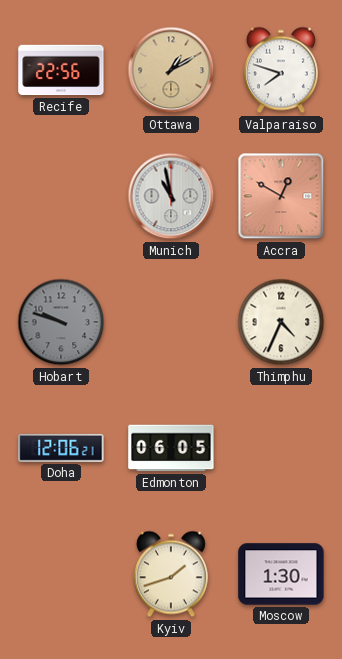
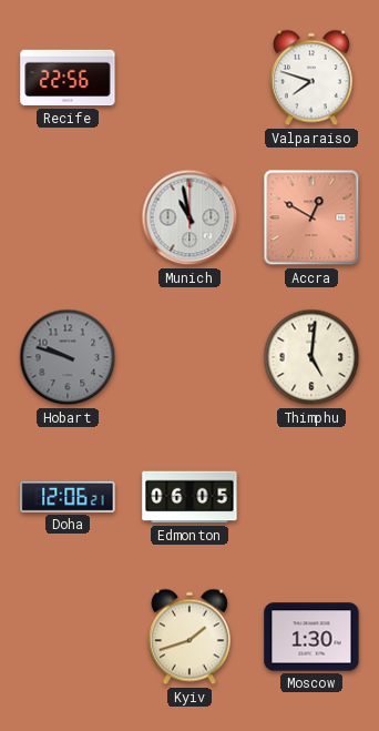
Ottawa: 1:10 -> none
Thimphu: 4:34 -> 5:01
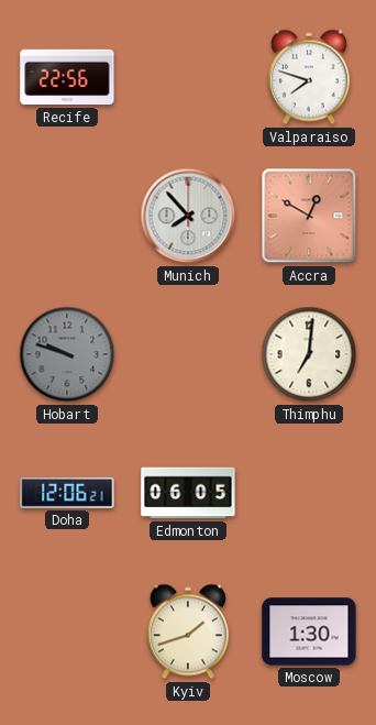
Munich: 10:58 -> 7:53
Thimphu: 5:01 -> 7:01
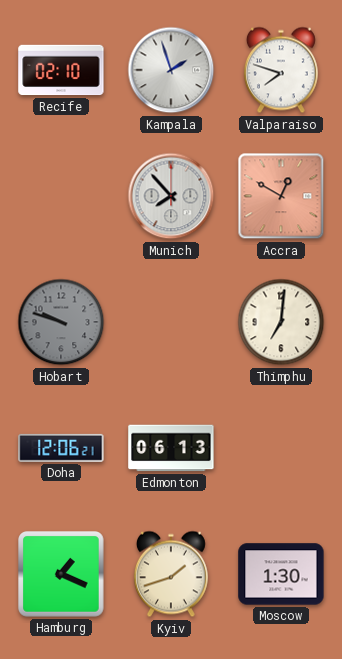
Recife: 22:56 -> 02:10
Kampala: none -> 1:57
Edmonton: 06:05 -> 06:13
Hamburg: none -> 1:19
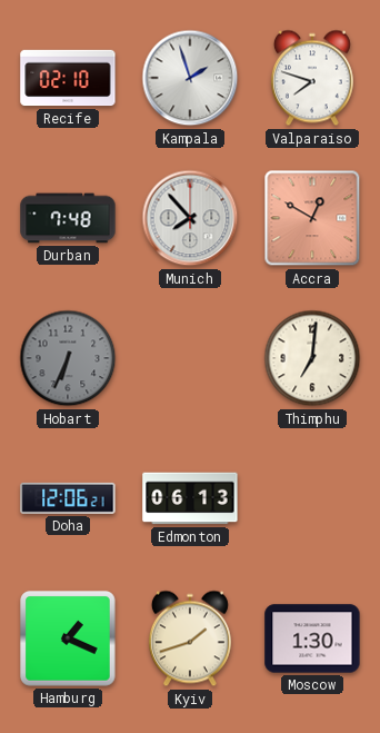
Durban: none -> 7:48
Hobart: 9:48 -> 6:34
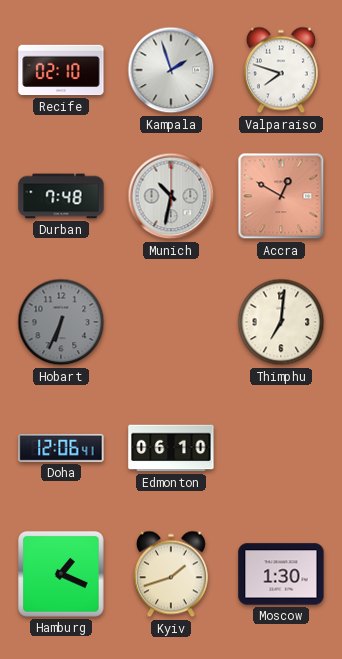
Munich: 7:53 -> 10:32
Doha: 12:06:21 -> 12:06:41
Edmonton: 06:13 -> 06:10
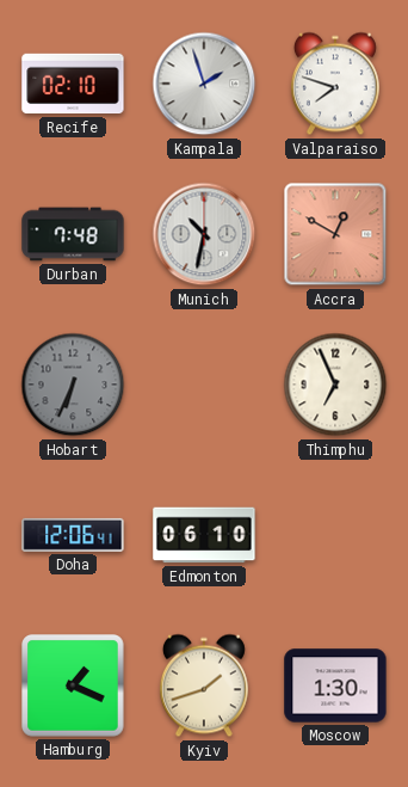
Thimphu: 7:01 -> 6:56
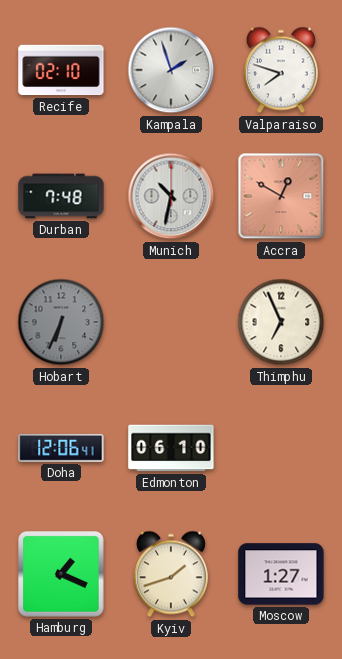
Moscow: 1:30 -> 1:27
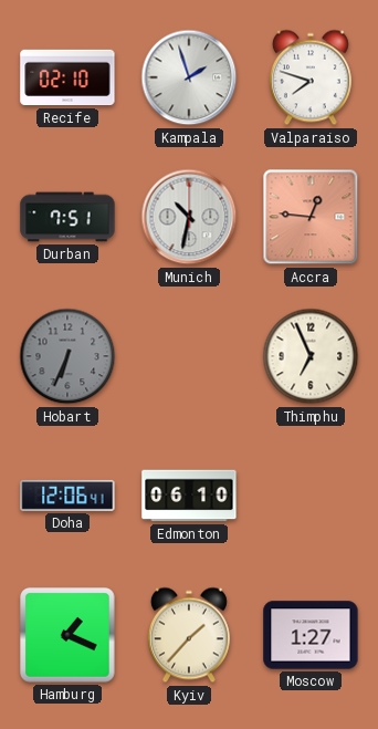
Durban: 7:48 -> 7:51
Accra: 12:50 -> 12:46
Kyiv: 1:42 -> 1:37
